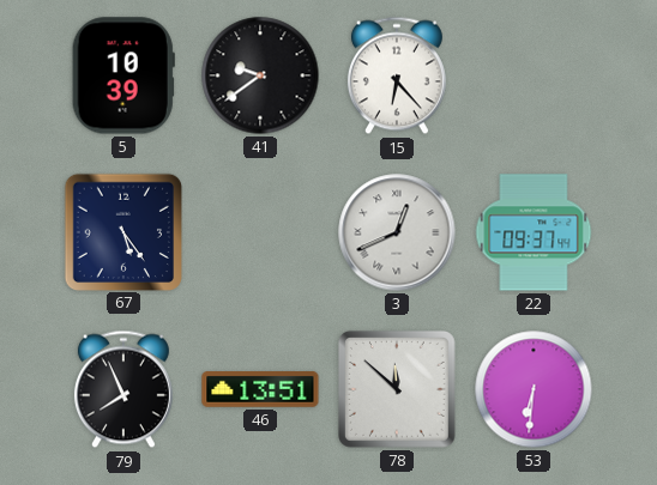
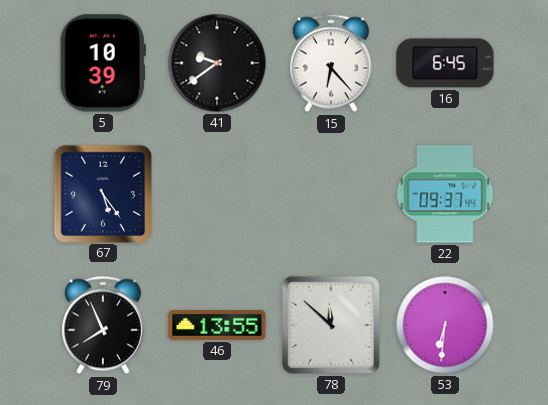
16: none -> 6:45
3: 12:41 -> none
46: 13:51 -> 13:55
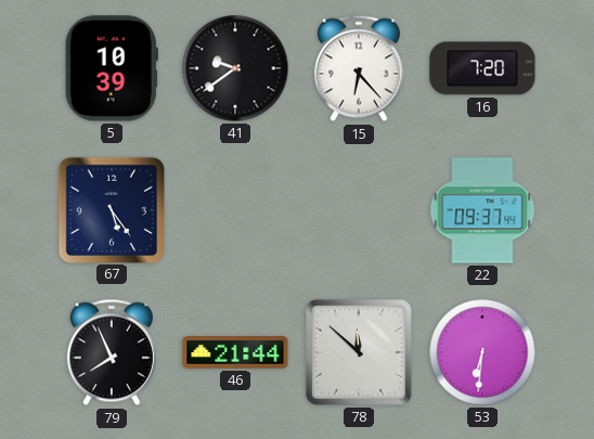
16: 6:45 -> 7:20
46: 13:55 -> 21:44
